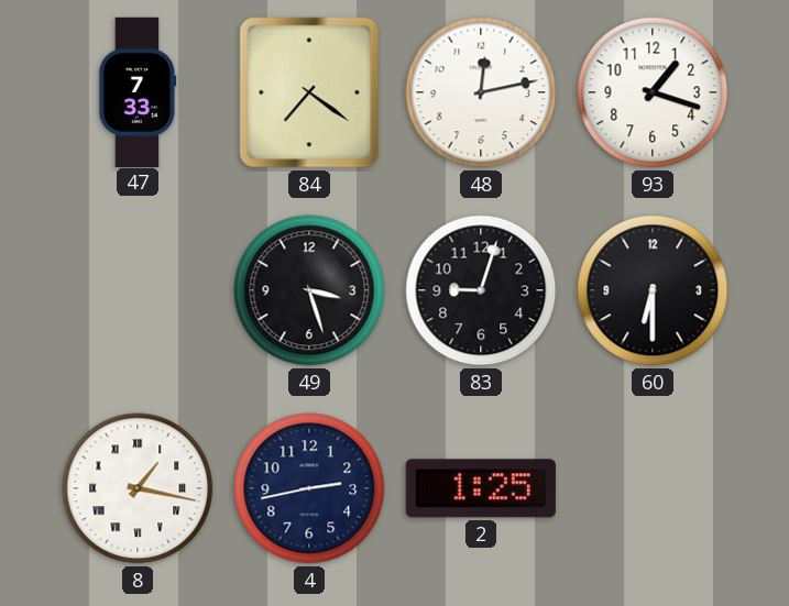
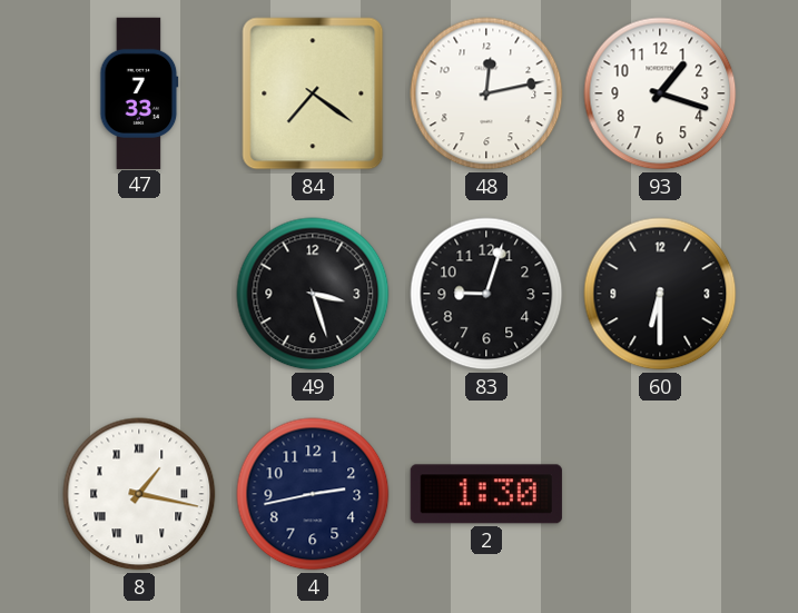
2: 1:25 -> 1:30
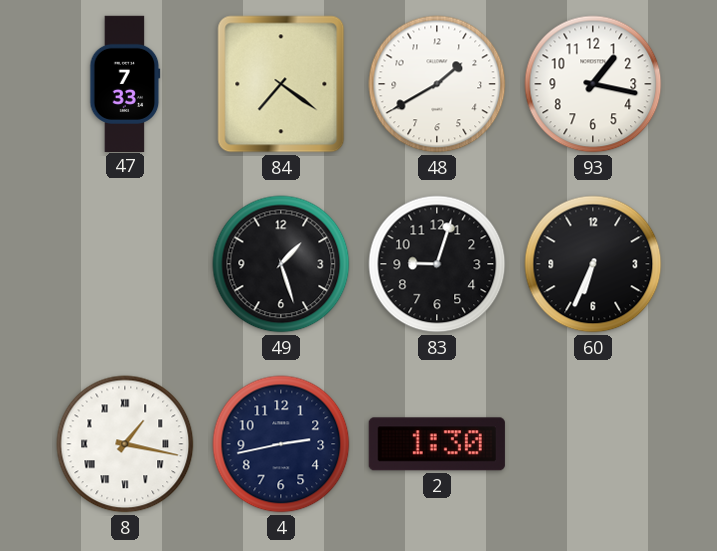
48: 12:13 -> 1:40
93: 1:18 -> 1:17
49: 3:27 -> 1:27
60: 6:30 -> 6:34
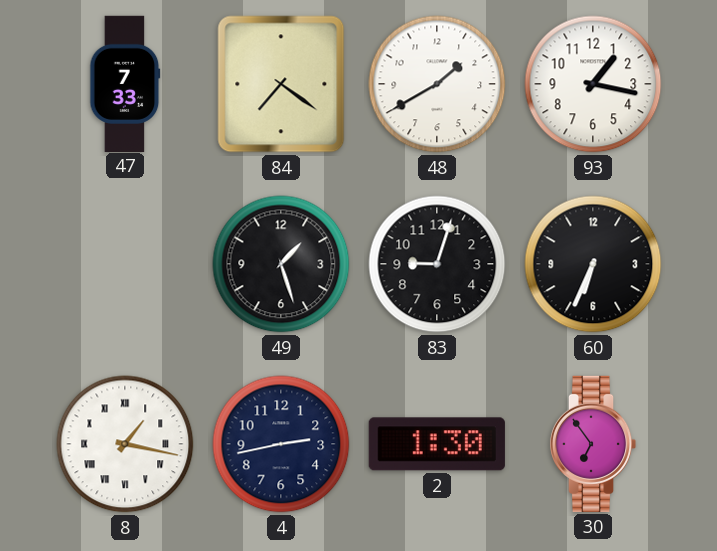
30: none -> 6:54
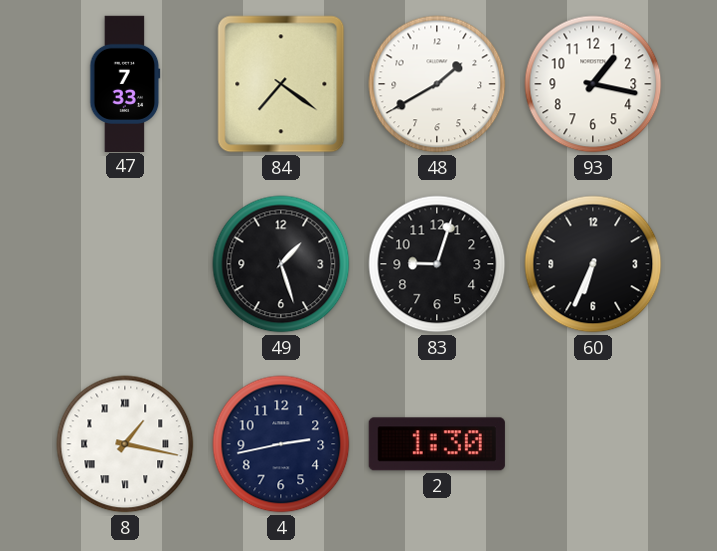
30: 6:54 -> none
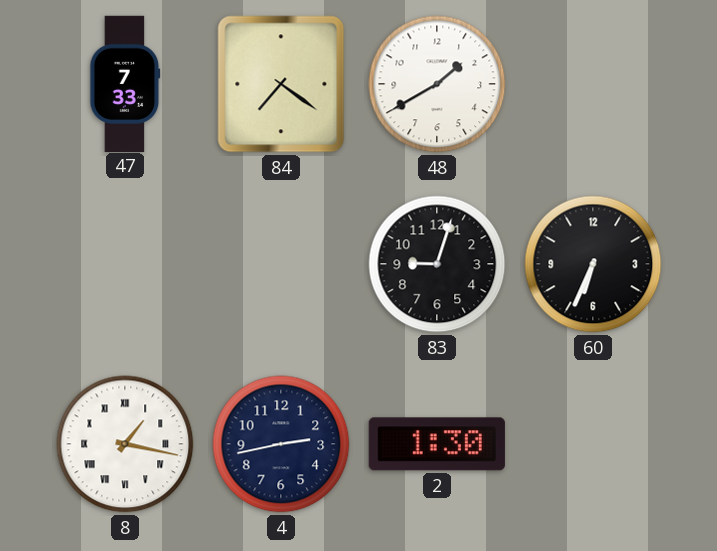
93: 1:17 -> none
49: 1:27 -> none
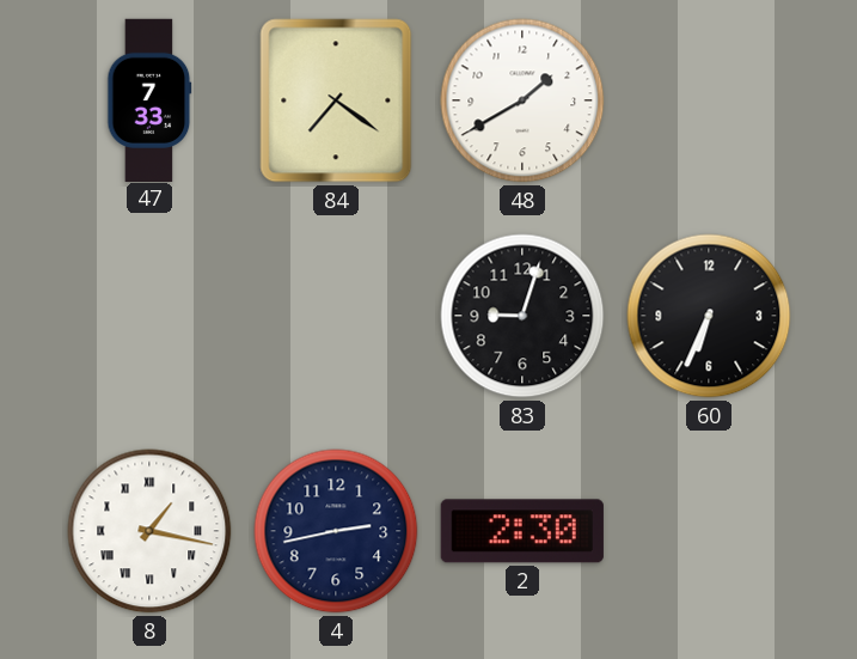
2: 1:30 -> 2:30
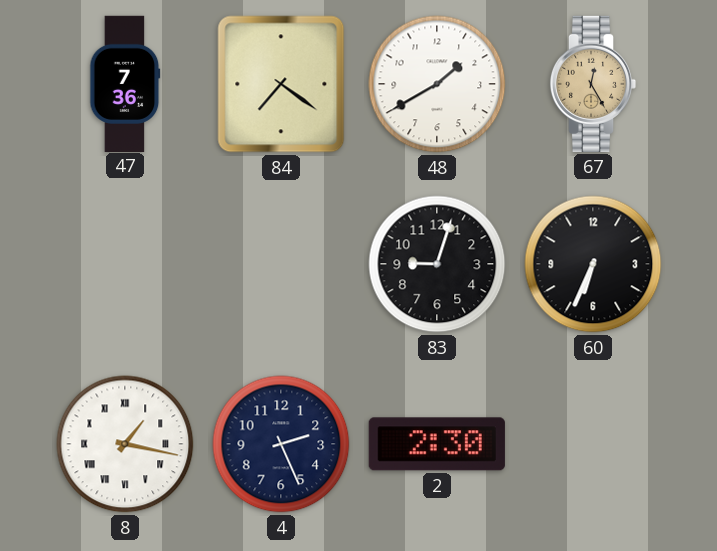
47: 7:33 -> 7:36
67: none -> 12:25
4: 2:43 -> 2:26
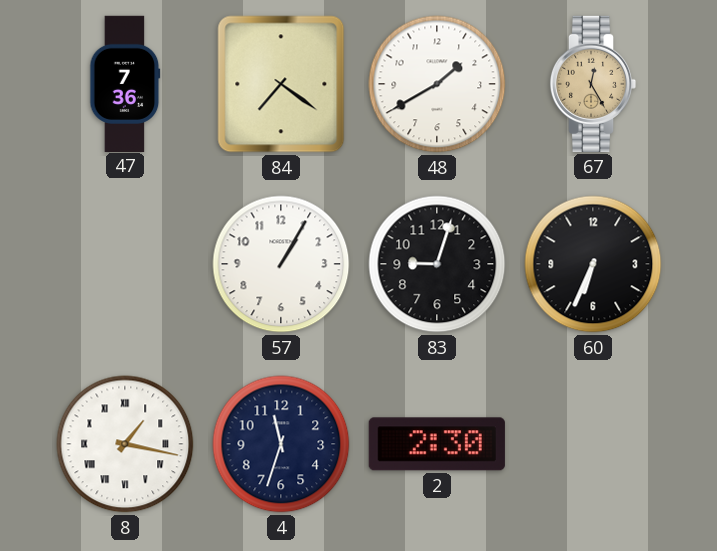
57: none -> 1:05
4: 2:26 -> 11:33
